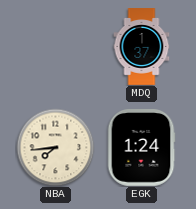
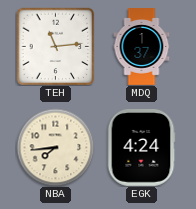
TEH: none -> 11:14
EGK: 1:24 -> 4:24
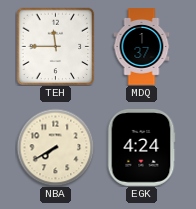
TEH: 11:14 -> 11:45
NBA: 7:44 -> 7:40
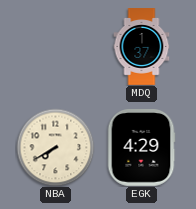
TEH: 11:45 -> none
EGK: 4:24 -> 4:29
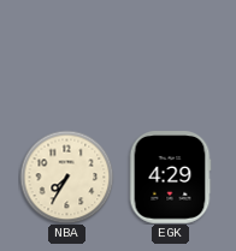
MDQ: 1:37 -> none
NBA: 7:40 -> 7:35
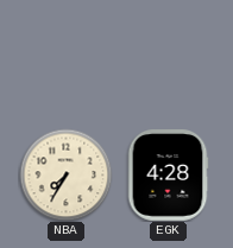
EGK: 4:29 -> 4:28
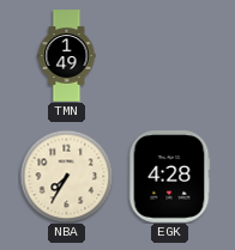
TMN: none -> 1:49
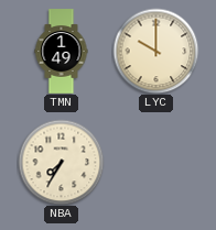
LYC: none -> 10:00
EGK: 4:28 -> none
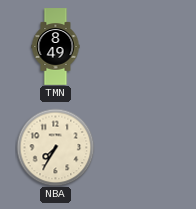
TMN: 1:49 -> 8:49
LYC: 10:00 -> none
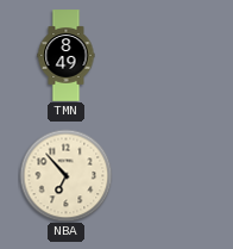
NBA: 7:35 -> 6:53
